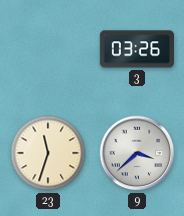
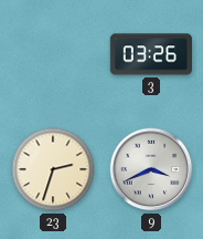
23: 11:33 -> 2:33
9: 3:38 -> 3:41
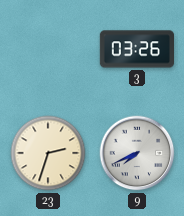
9: 3:41 -> 7:41
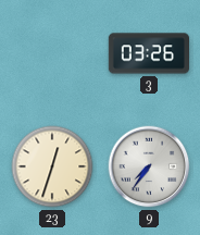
23: 2:33 -> 12:33
9: 7:41 -> 7:36
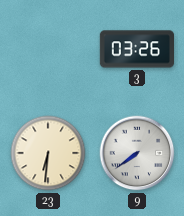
23: 12:33 -> 6:31
9: 7:36 -> 7:39
